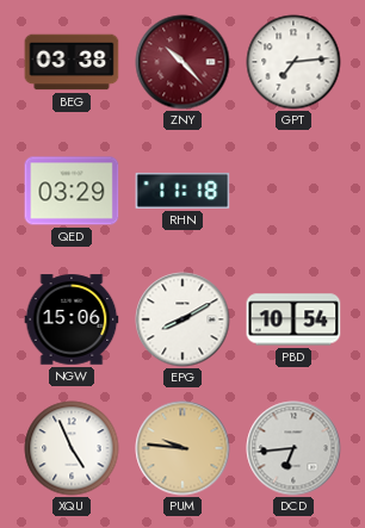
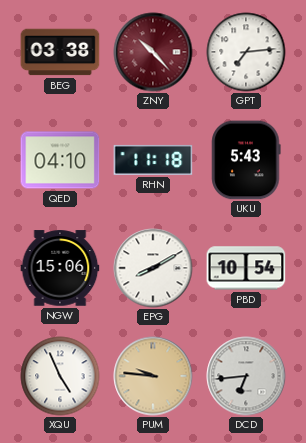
QED: 03:29 -> 04:10
UKU: none -> 5:43
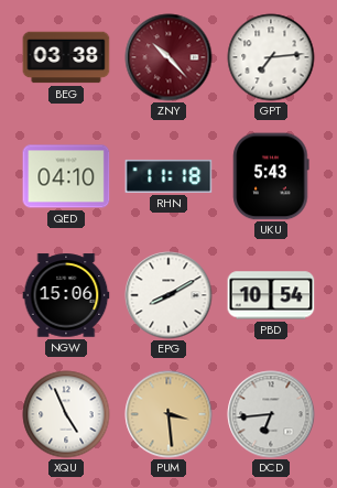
PUM: 9:46 -> 3:29
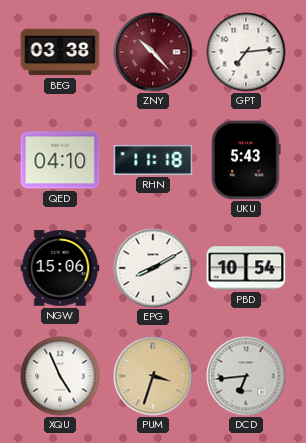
PUM: 3:29 -> 3:33
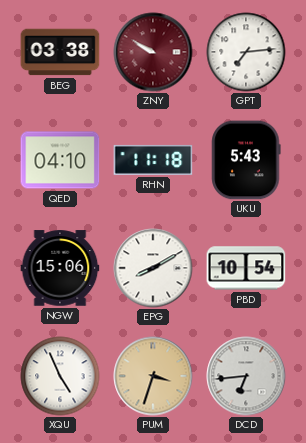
ZNY: 10:23 -> 9:50
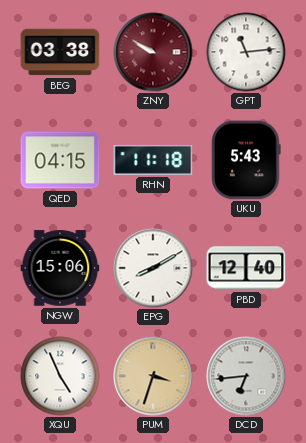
GPT: 7:14 -> 11:14
QED: 04:10 -> 04:15
PBD: 10:54 -> 12:40
